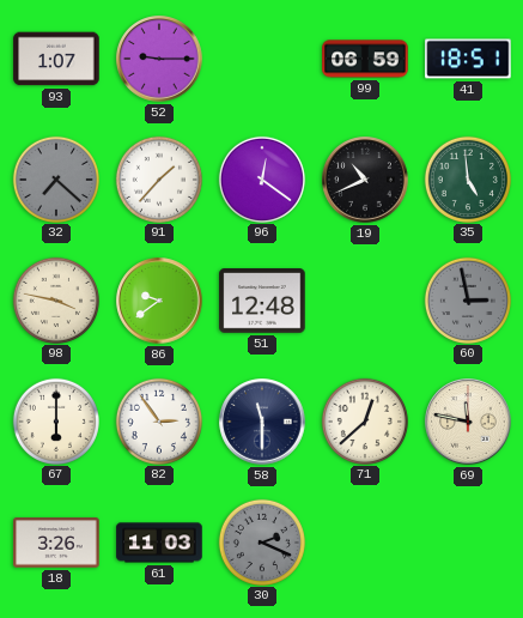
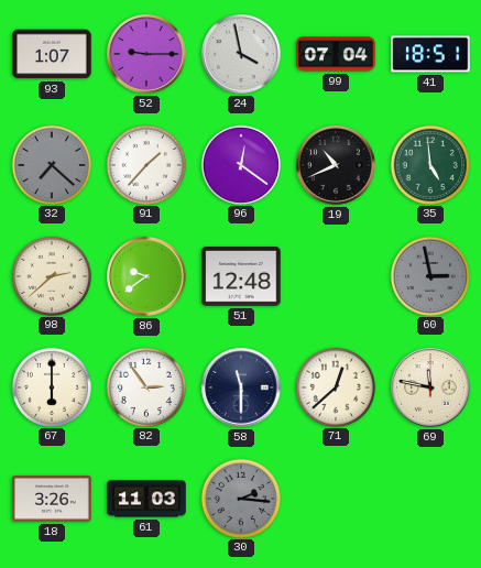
24: none -> 3:58
99: 06:59 -> 07:04
98: 3:47 -> 2:38
30: 2:19 -> 2:16
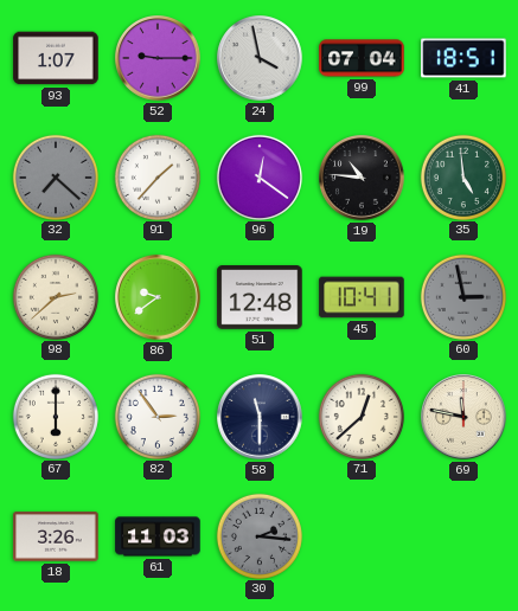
19: 10:41 -> 10:46
45: none -> 10:41
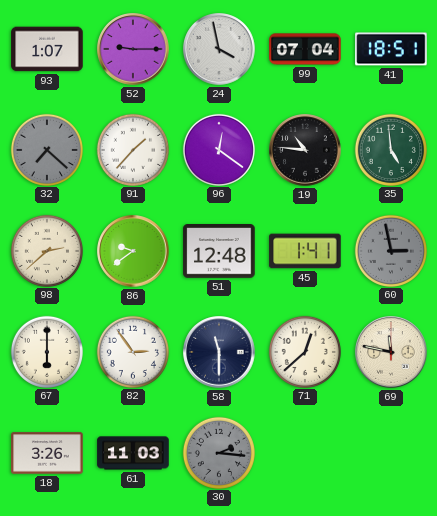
45: 10:41 -> 1:41
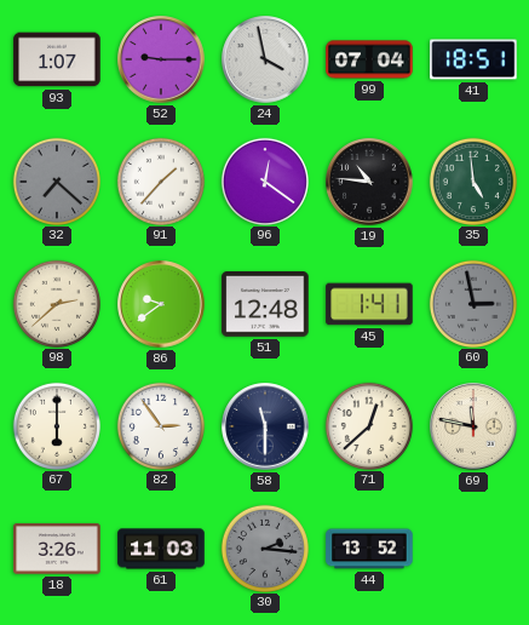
44: none -> 13:52
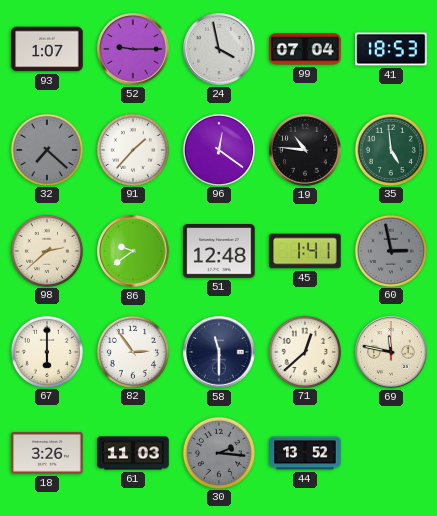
41: 18:51 -> 18:53
